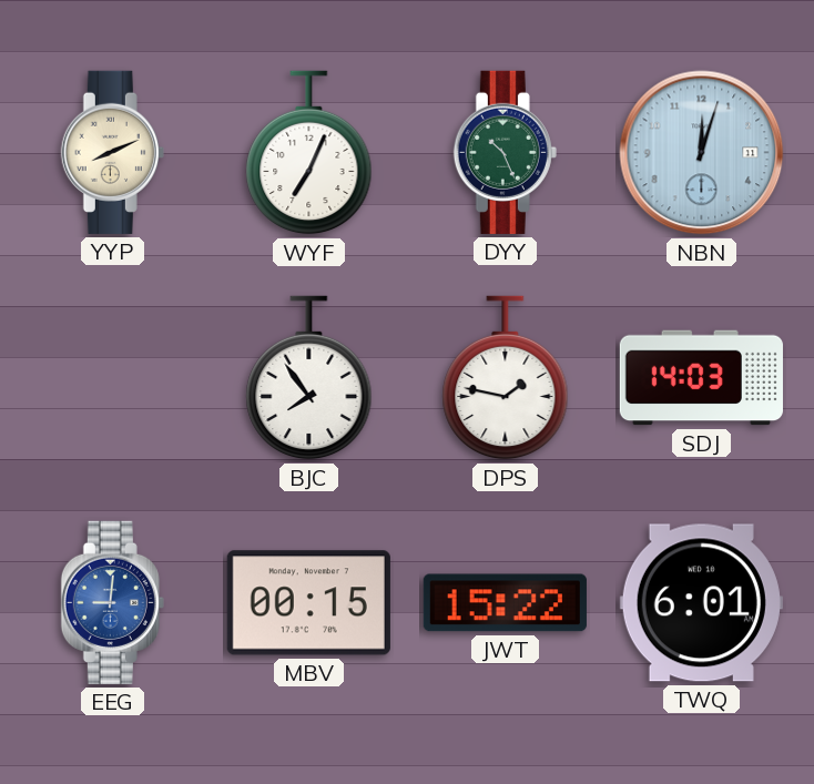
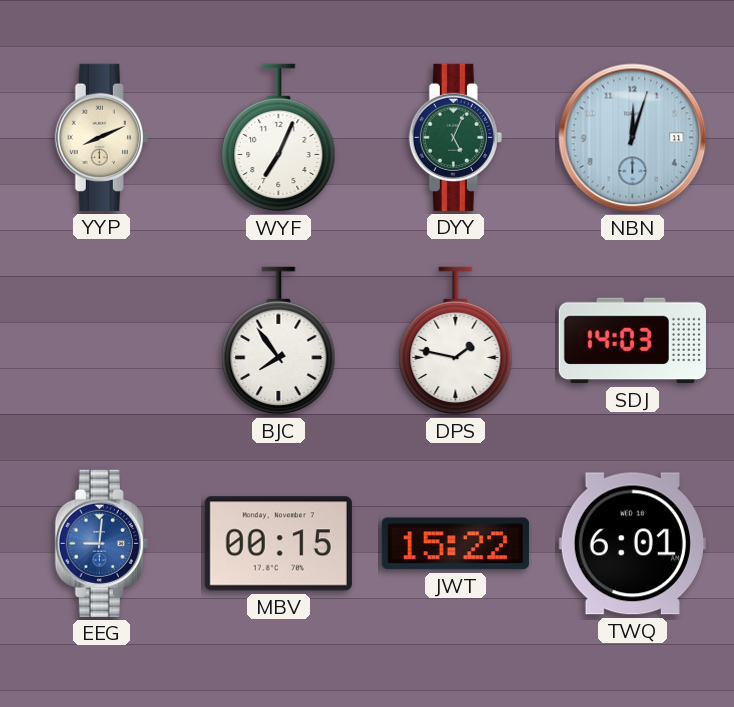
DYY: 10:26 -> 5:04
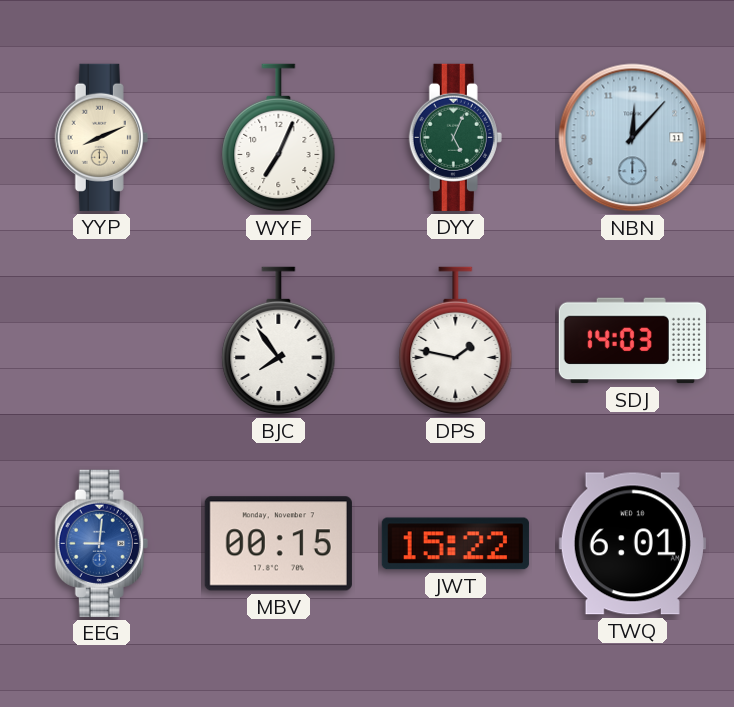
NBN: 12:03 -> 12:07
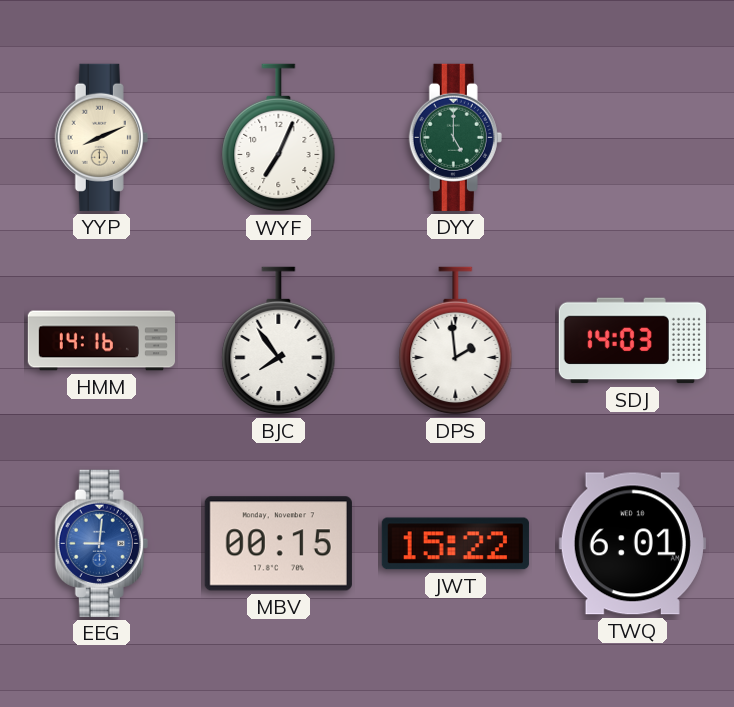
DYY: 5:04 -> 5:00
NBN: 12:07 -> none
HMM: none -> 14:16
DPS: 1:47 -> 1:59
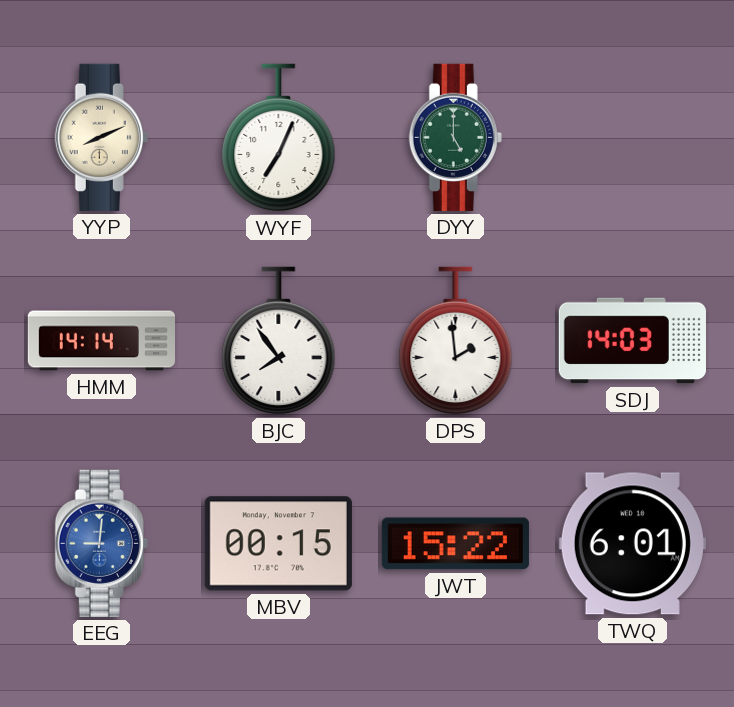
HMM: 14:16 -> 14:14
